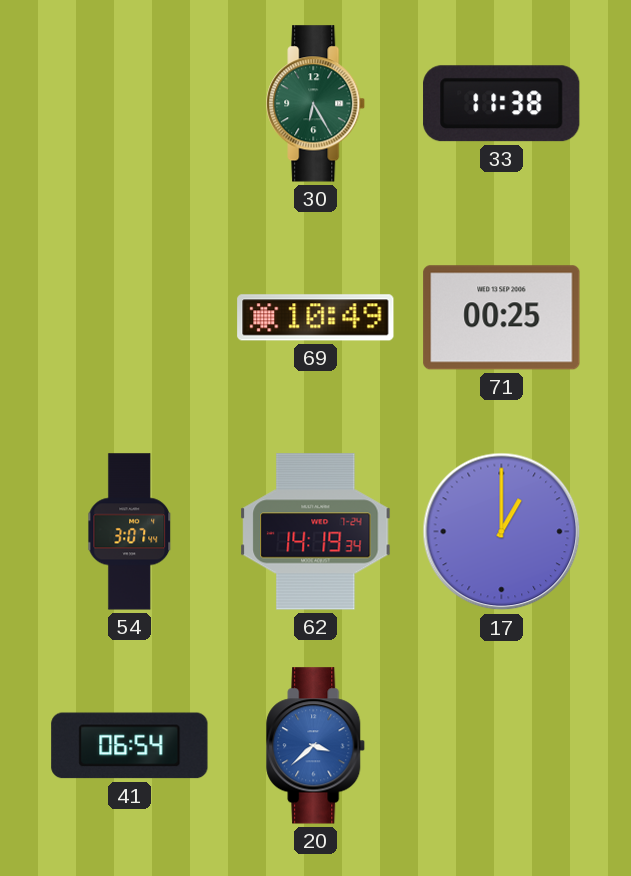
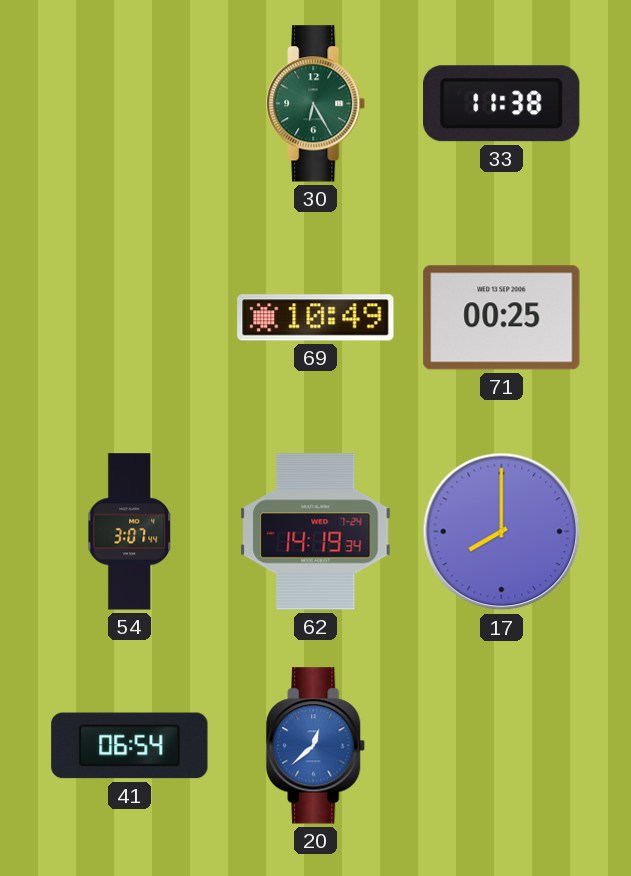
17: 1:00 -> 8:00
20: 3:38 -> 12:38
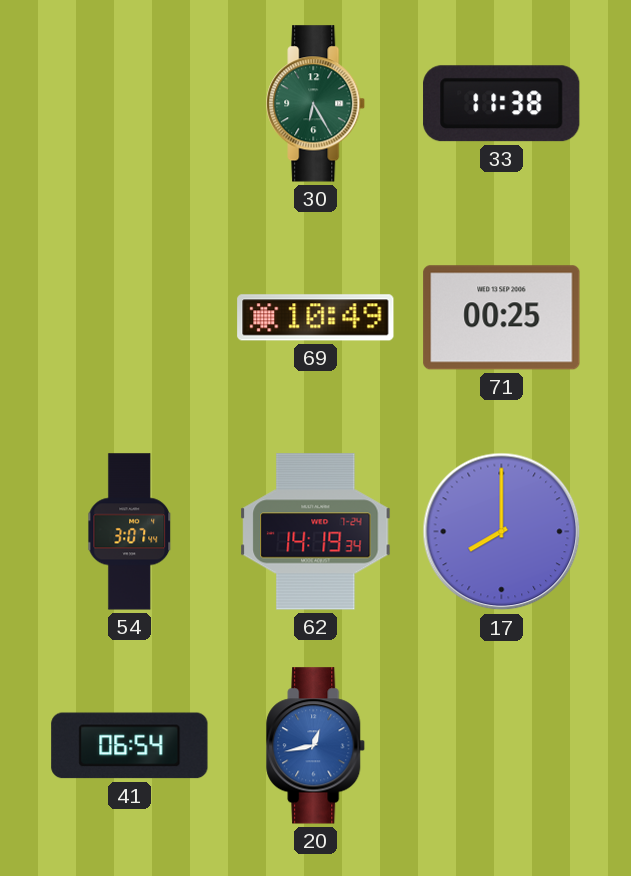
20: 12:38 -> 12:43
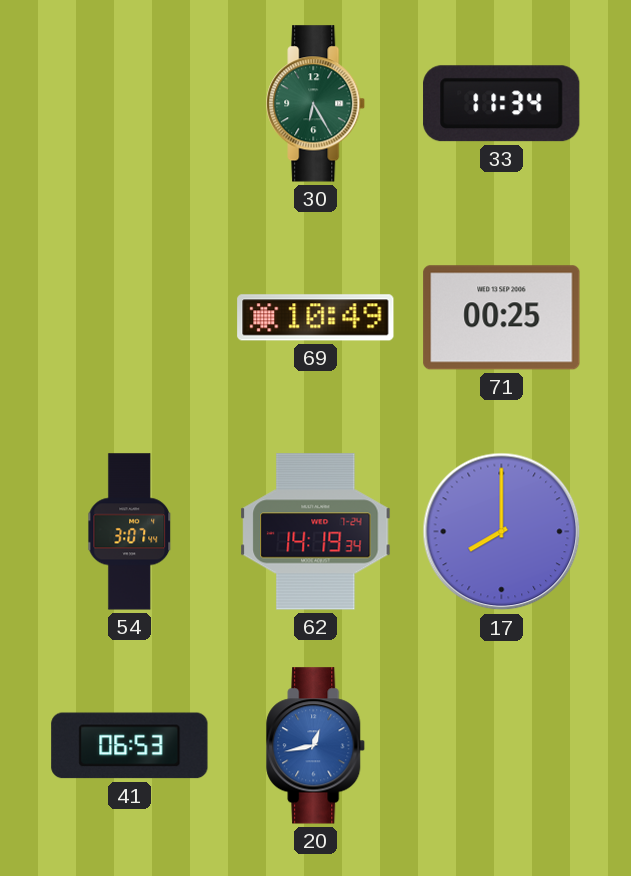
33: 11:38 -> 11:34
41: 06:54 -> 06:53
